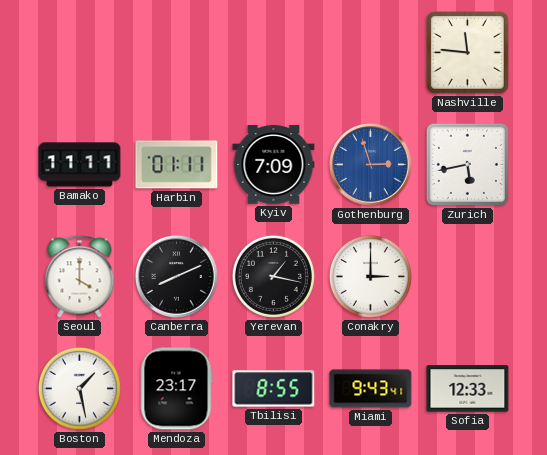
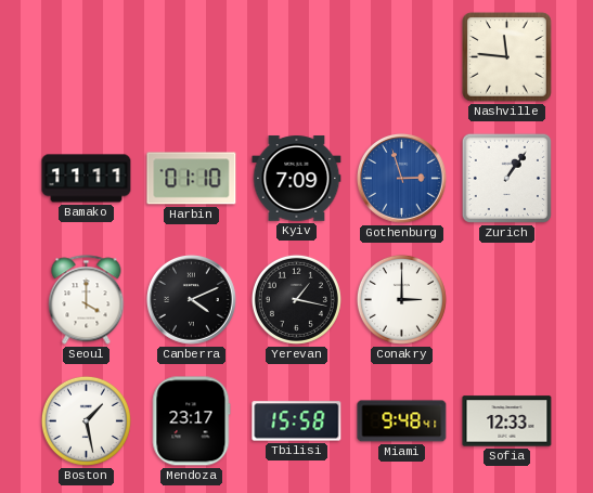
Harbin: 01:11 -> 01:10
Zurich: 5:43 -> 1:06
Canberra: 8:11 -> 4:11
Tbilisi: 8:55 -> 15:58
Miami: 9:43 -> 9:48
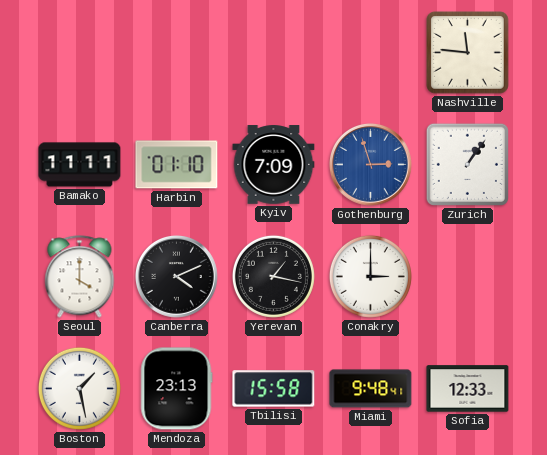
Mendoza: 23:17 -> 23:13
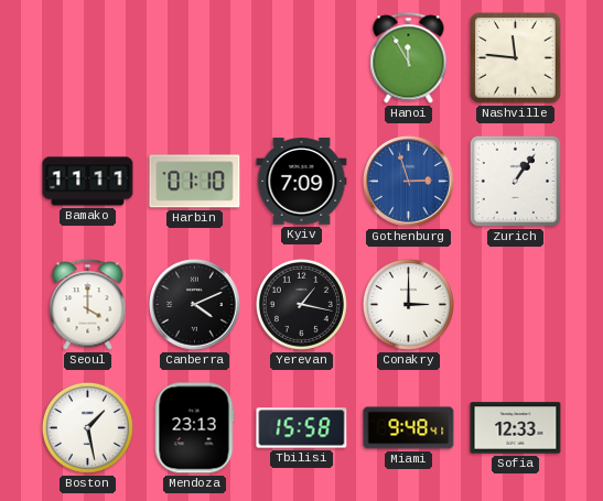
Hanoi: none -> 11:55
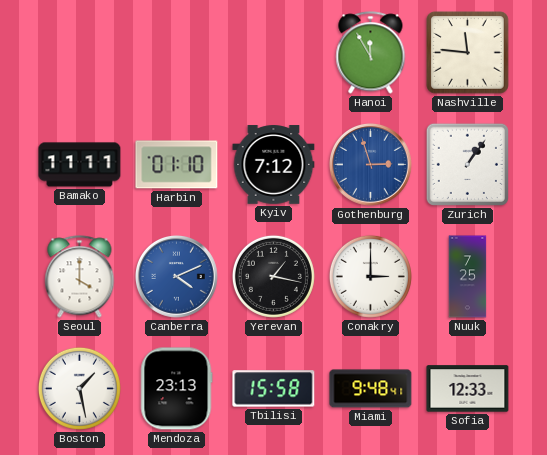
Kyiv: 7:09 -> 7:12
Canberra dial: black -> blue
Nuuk: none -> 7:25
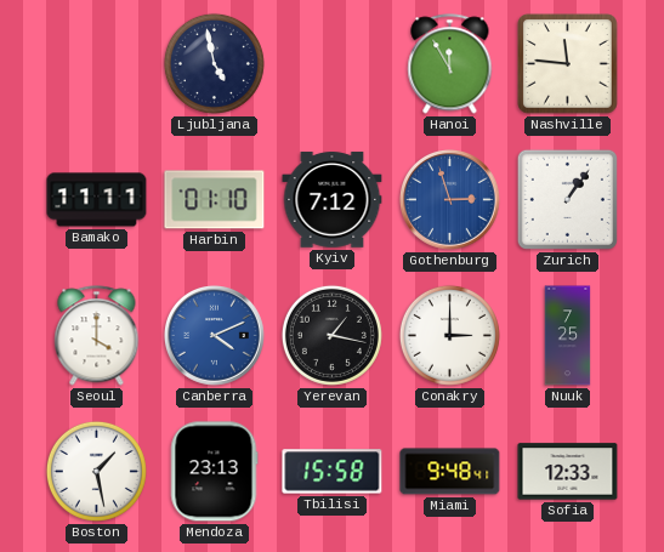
Ljubljana: none -> 4:58
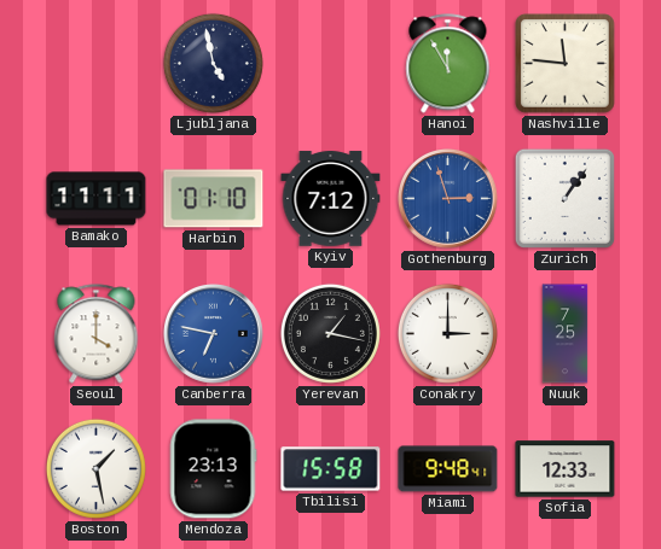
Canberra: 4:11 -> 6:47
